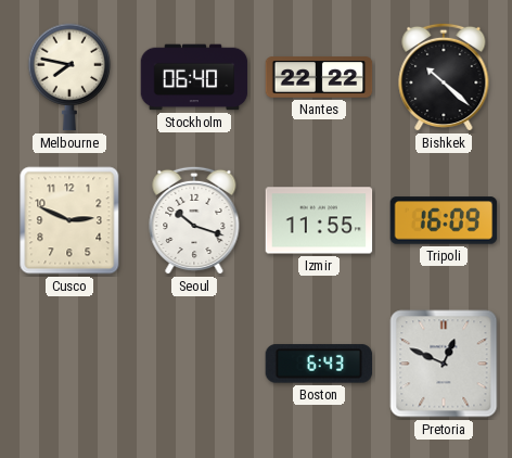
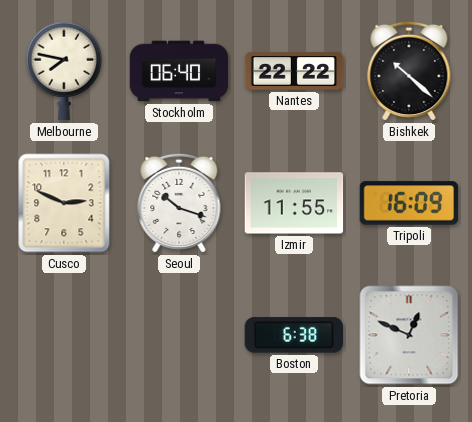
Boston: 6:43 -> 6:38
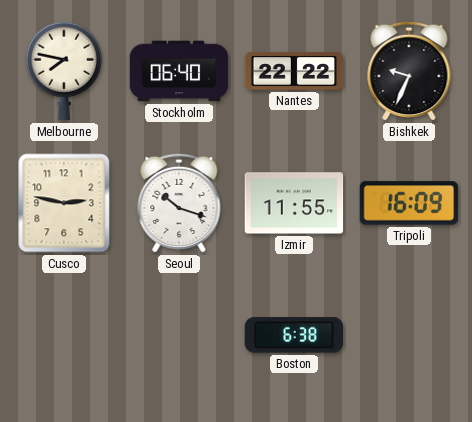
Bishkek: 10:22 -> 9:34
Cusco: 2:49 -> 2:47
Pretoria: 12:49 -> none
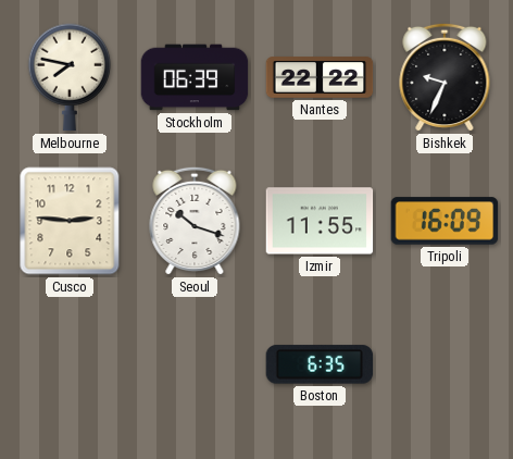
Stockholm: 06:40 -> 06:39
Cusco: 2:47 -> 2:46
Boston: 6:38 -> 6:35
